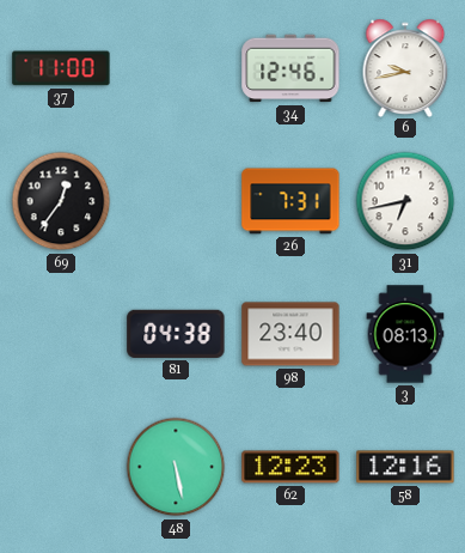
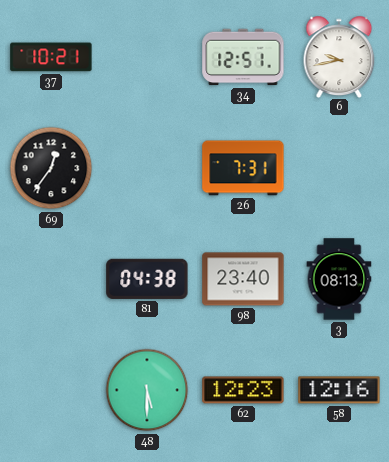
37: 11:00 -> 10:21
34: 12:46 -> 12:51
31: 6:43 -> none
48: 5:28 -> 5:30
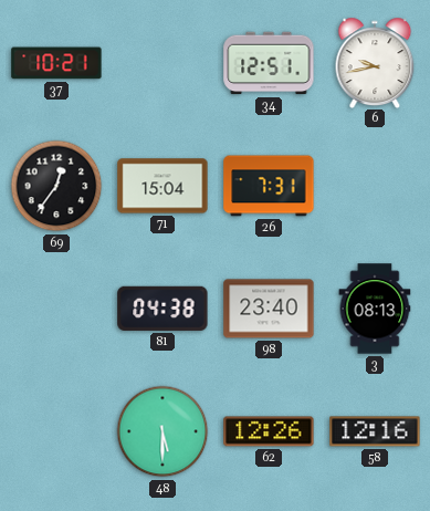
71: none -> 15:04
62: 12:23 -> 12:26
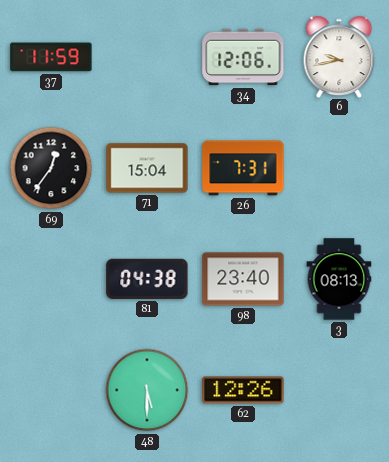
37: 10:21 -> 11:59
34: 12:51 -> 12:06
58: 12:16 -> none
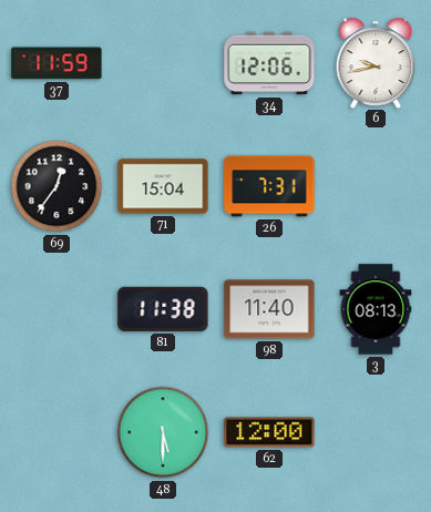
81: 04:38 -> 11:38
98: 23:40 -> 11:40
62: 12:26 -> 12:00
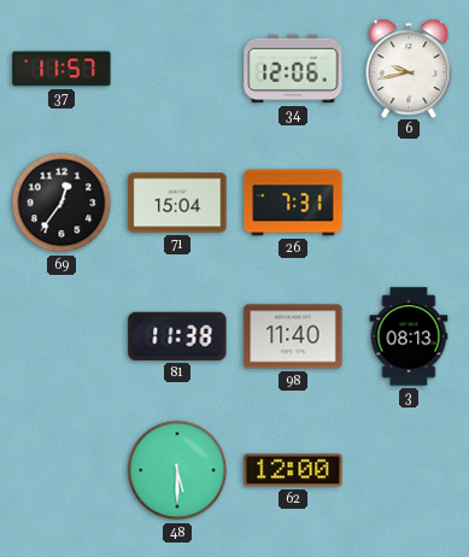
37: 11:59 -> 11:57
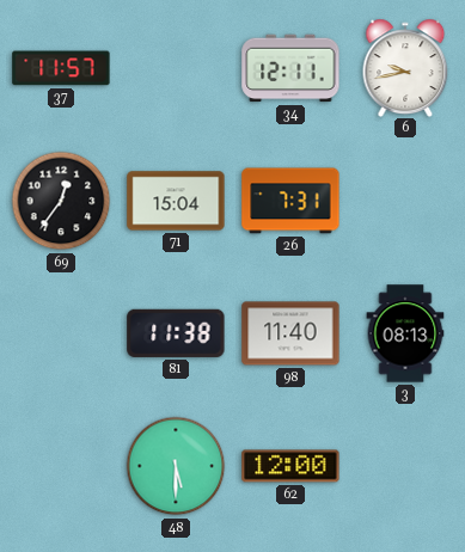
34: 12:06 -> 12:11
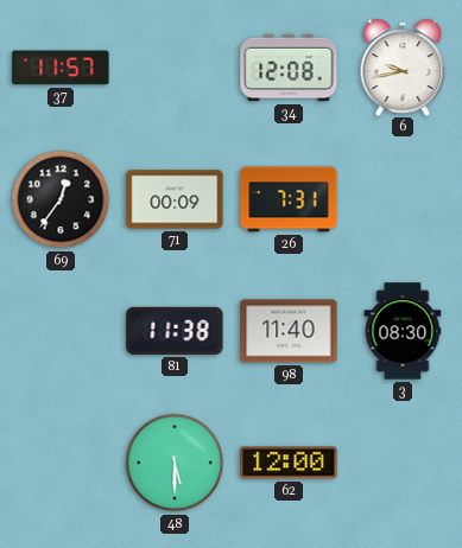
34: 12:11 -> 12:08
71: 15:04 -> 00:09
3: 08:13 -> 08:30
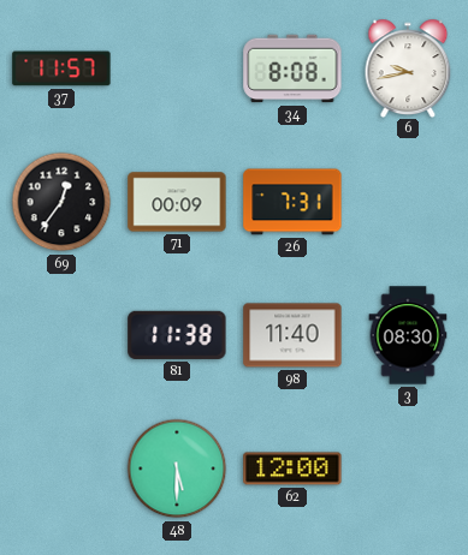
34: 12:08 -> 8:08
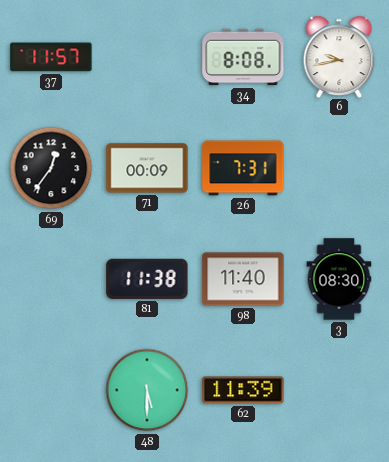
62: 12:00 -> 11:39
